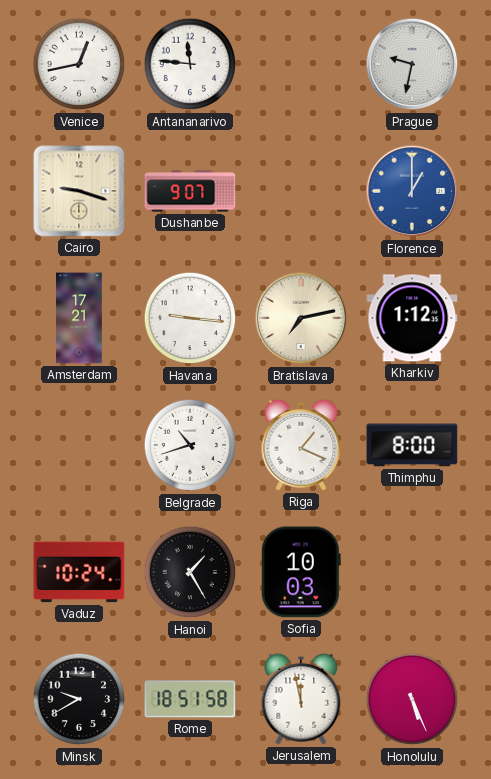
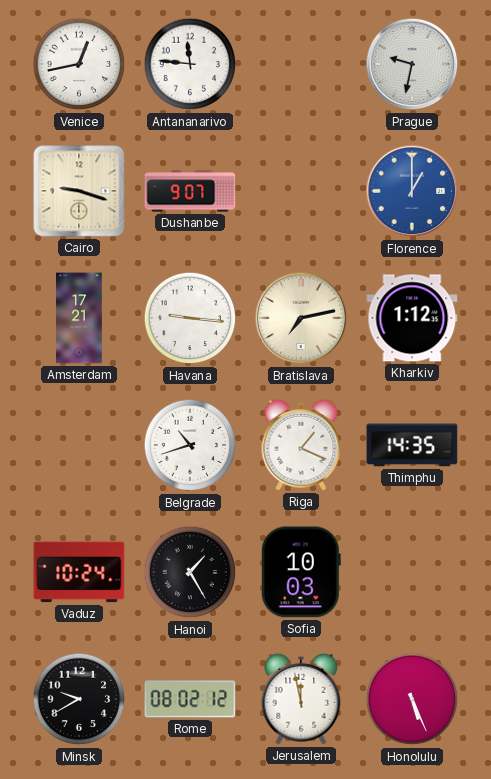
Thimphu: 8:00 -> 14:35
Rome: 18:51 -> 08:02
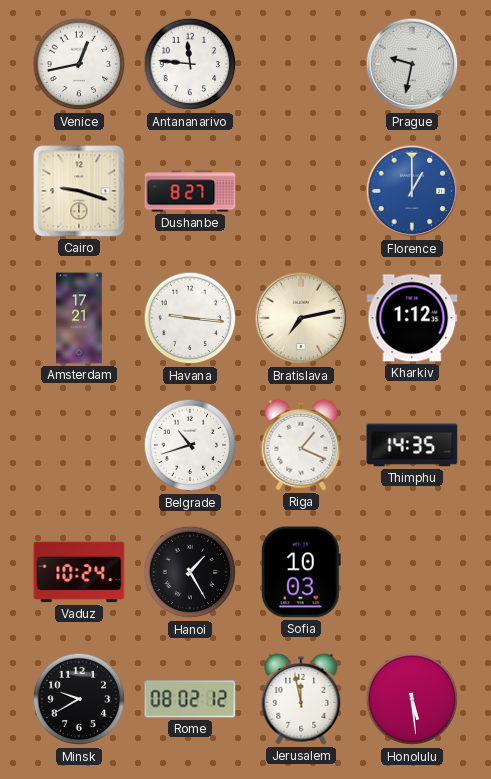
Dushanbe: 9:07 -> 8:27
Honolulu: 5:26 -> 5:29
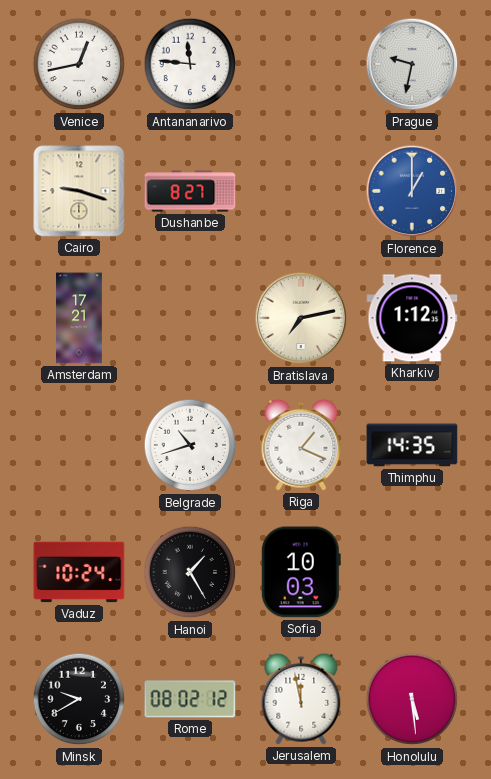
Havana: 9:16 -> none
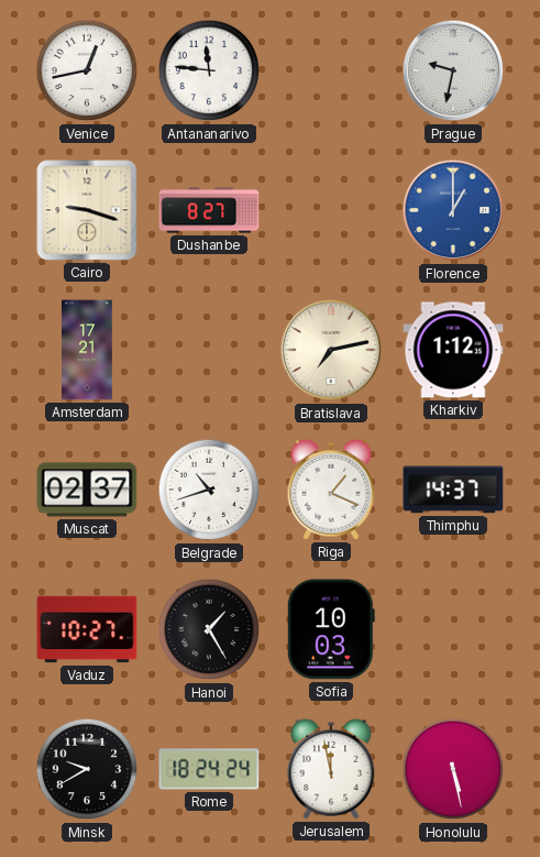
Muscat: none -> 02:37
Thimphu: 14:35 -> 14:37
Vaduz: 10:24 -> 10:27
Rome: 08:02 -> 18:24
Honolulu: 5:29 -> 5:28
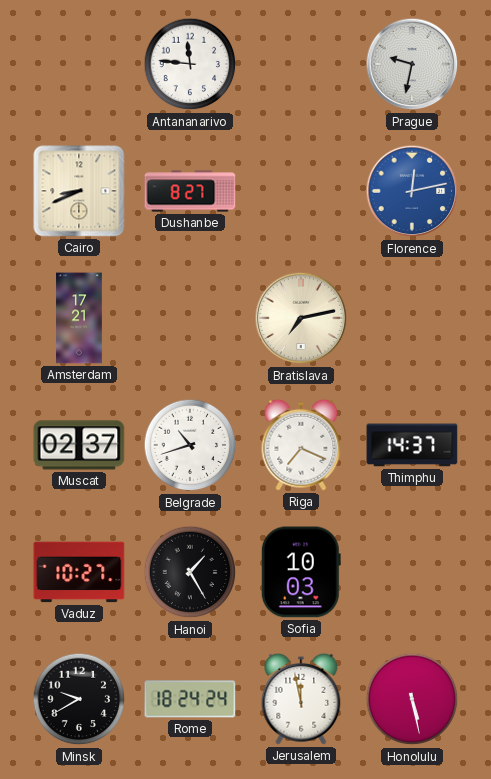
Venice: 12:43 -> none
Cairo: 9:18 -> 8:41
Florence: 1:00 -> 12:13
Kharkiv: 1:12 -> none
Riga: 1:19 -> 7:19
